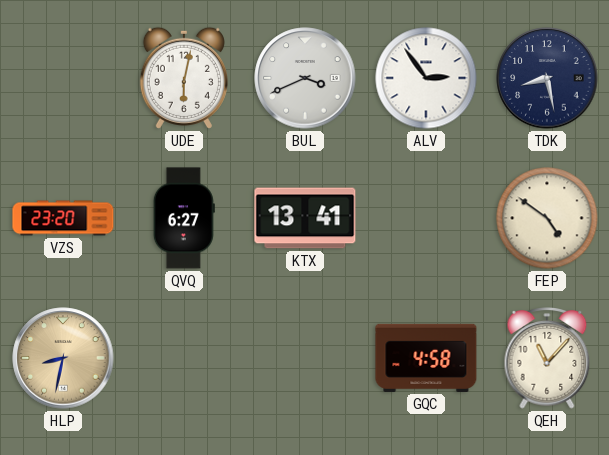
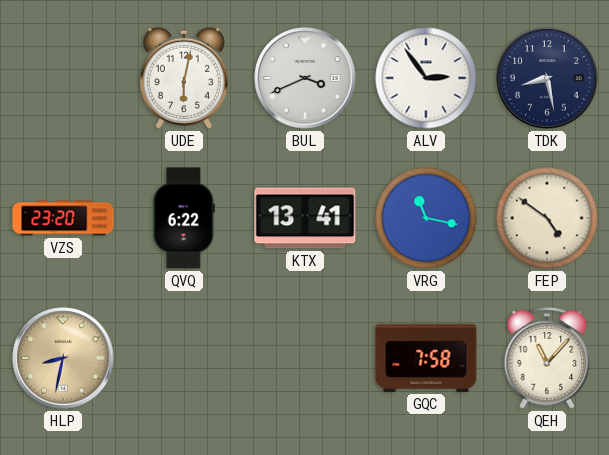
QVQ: 6:27 -> 6:22
VRG: none -> 11:17
GQC: 4:58 -> 7:58
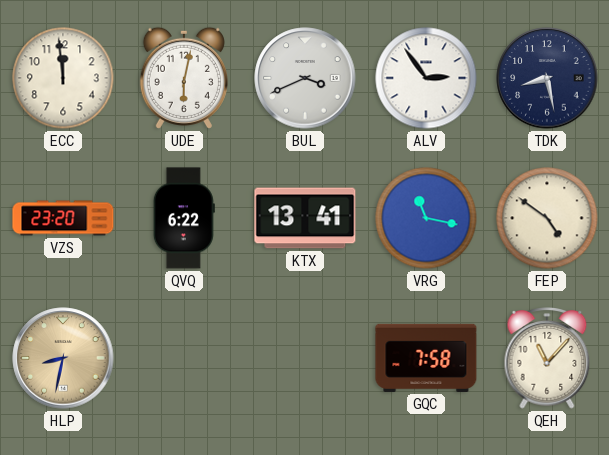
ECC: none -> 11:59
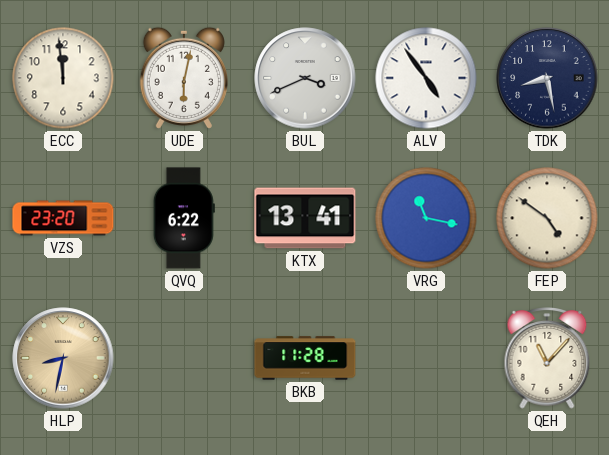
ALV: 2:54 -> 4:54
BKB: none -> 11:28
GQC: 7:58 -> none
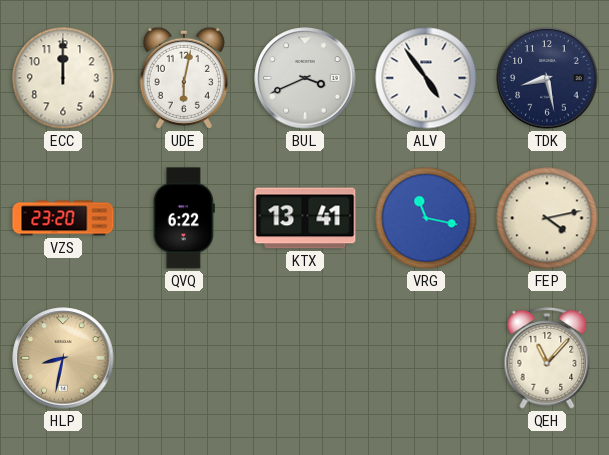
ECC: 11:59 -> 12:00
FEP: 4:51 -> 4:13
BKB: 11:28 -> none
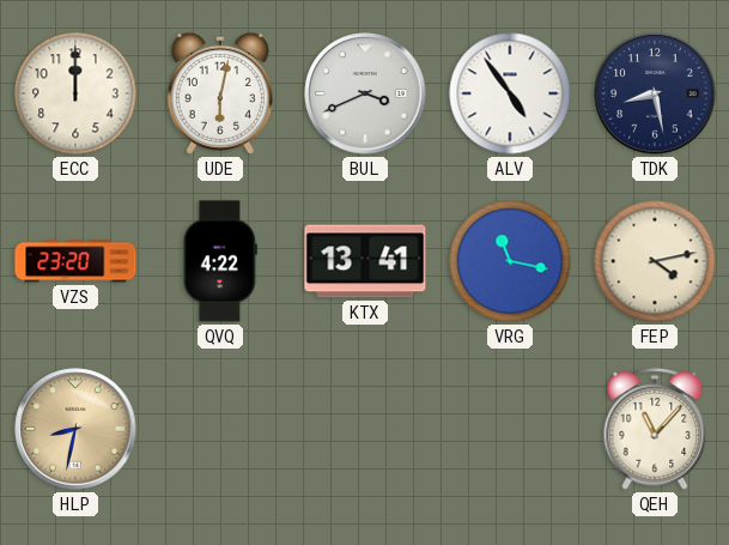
QVQ: 6:22 -> 4:22
